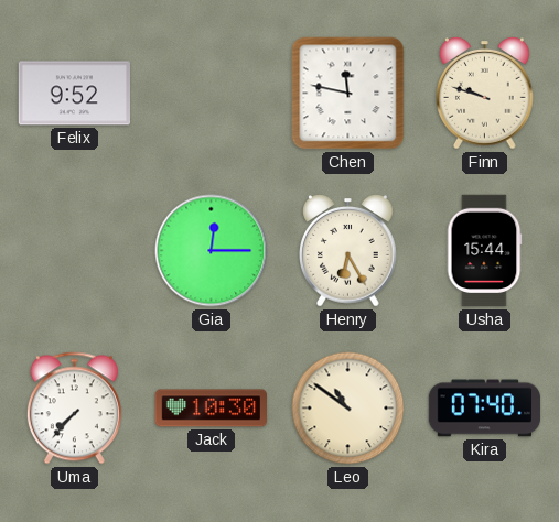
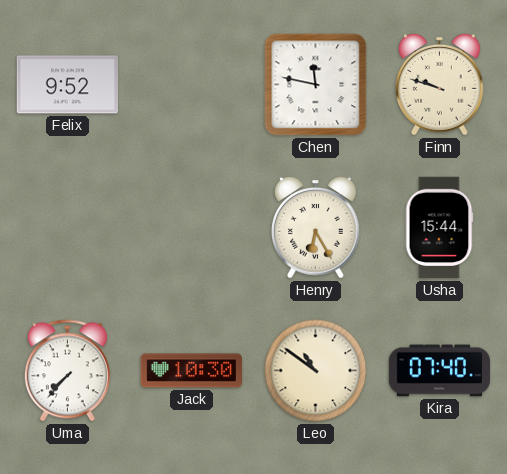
Gia: 12:15 -> none
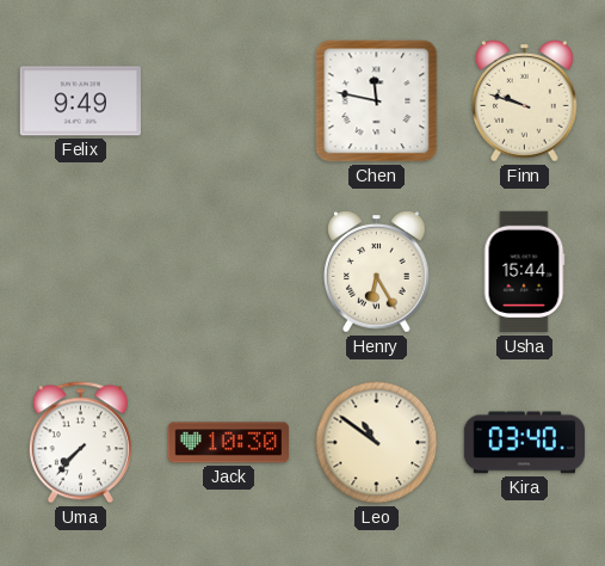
Felix: 9:52 -> 9:49
Kira: 07:40 -> 03:40
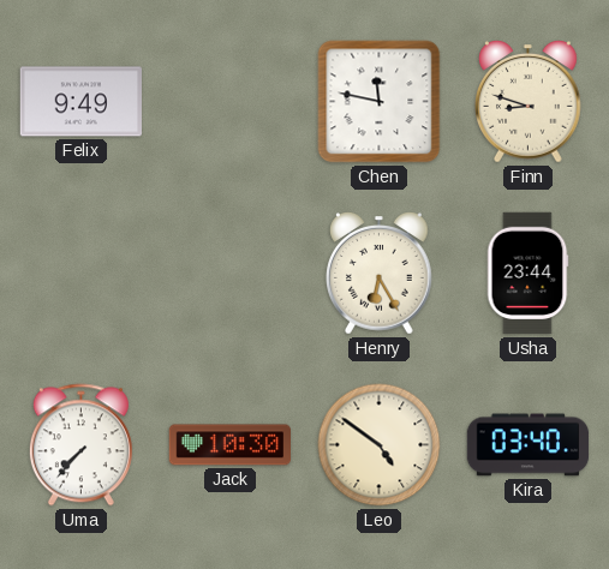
Finn: 9:48 -> 8:48
Usha: 15:44 -> 23:44
Leo: 10:51 -> 4:51
